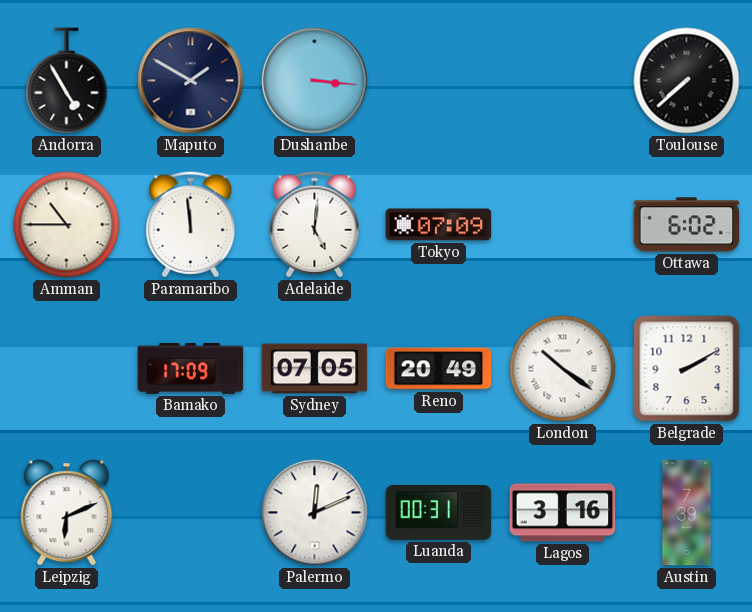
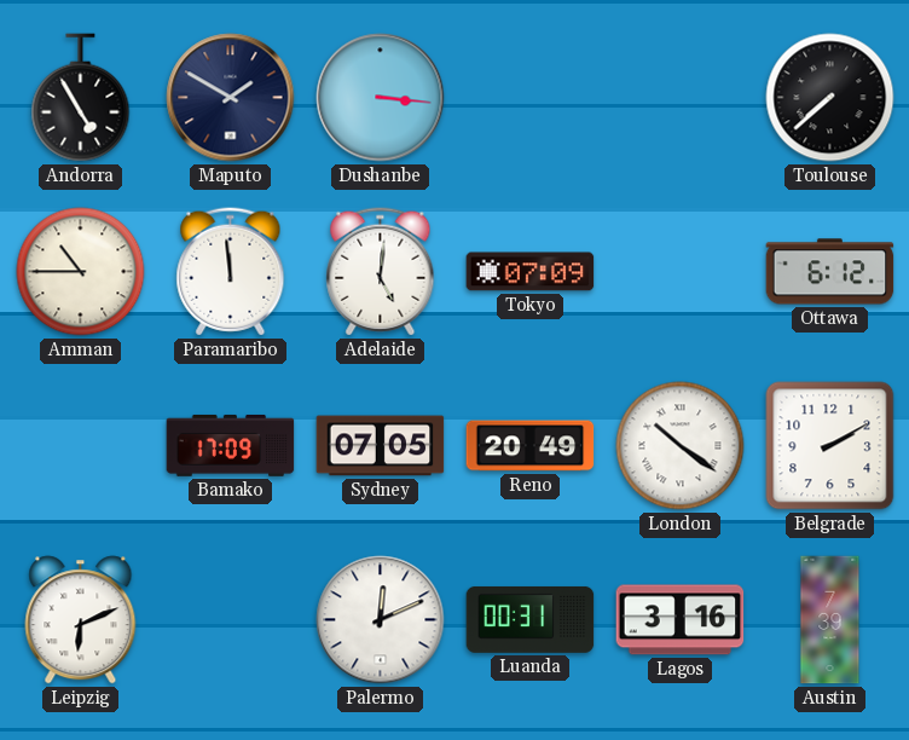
Ottawa: 6:02 -> 6:12
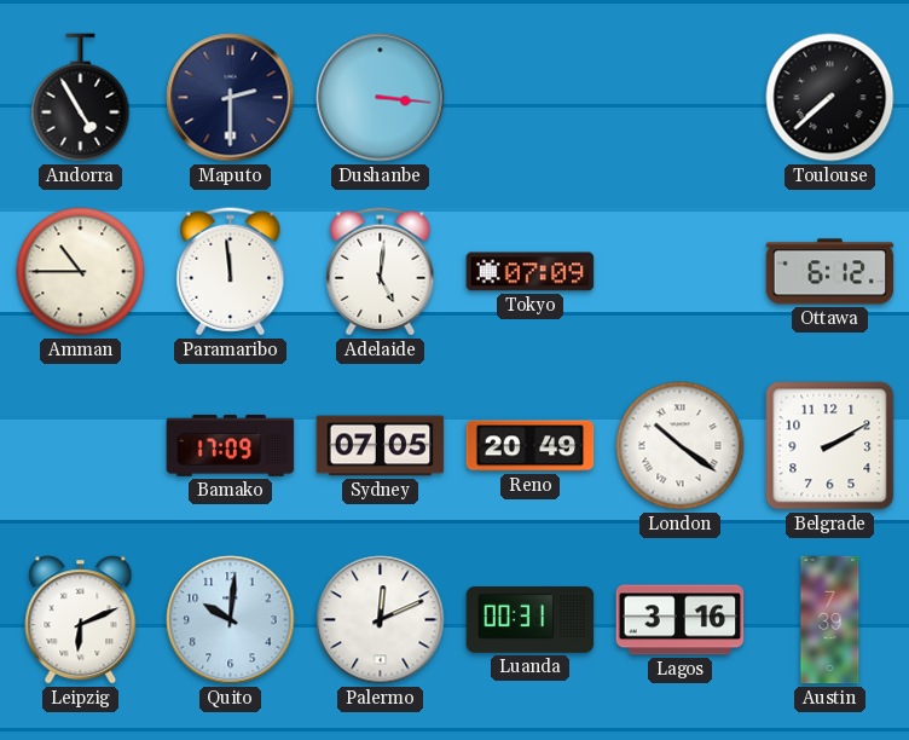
Maputo: 1:50 -> 2:30
Quito: none -> 10:01
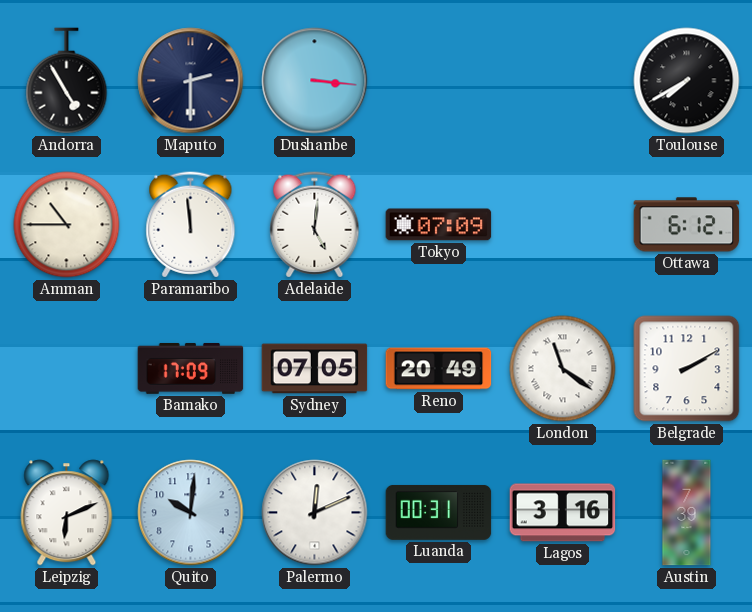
Toulouse: 7:38 -> 7:40
London: 10:21 -> 11:21
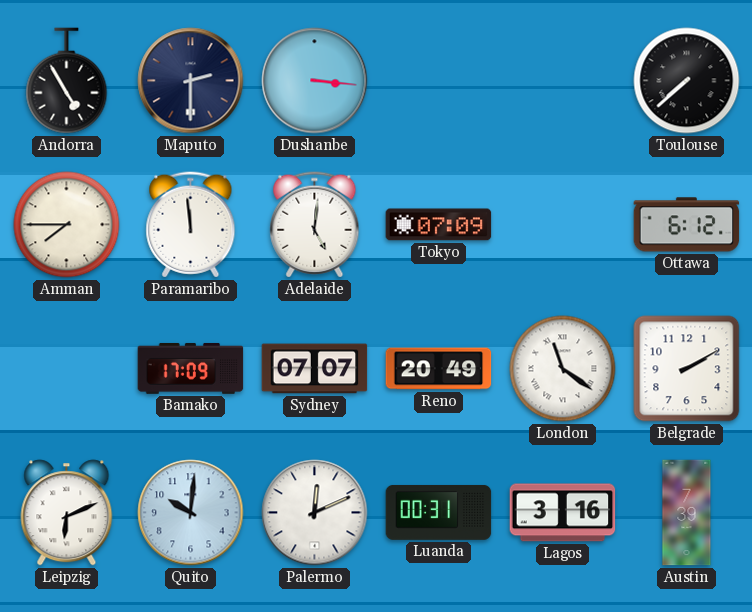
Toulouse: 7:40 -> 7:38
Amman: 10:45 -> 7:45
Sydney: 07:05 -> 07:07
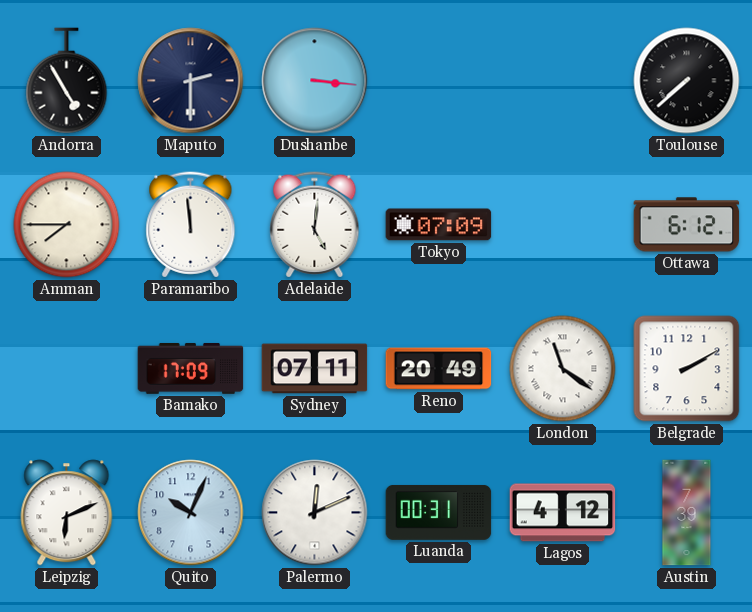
Sydney: 07:07 -> 07:11
Quito: 10:01 -> 10:04
Lagos: 3:16 -> 4:12
